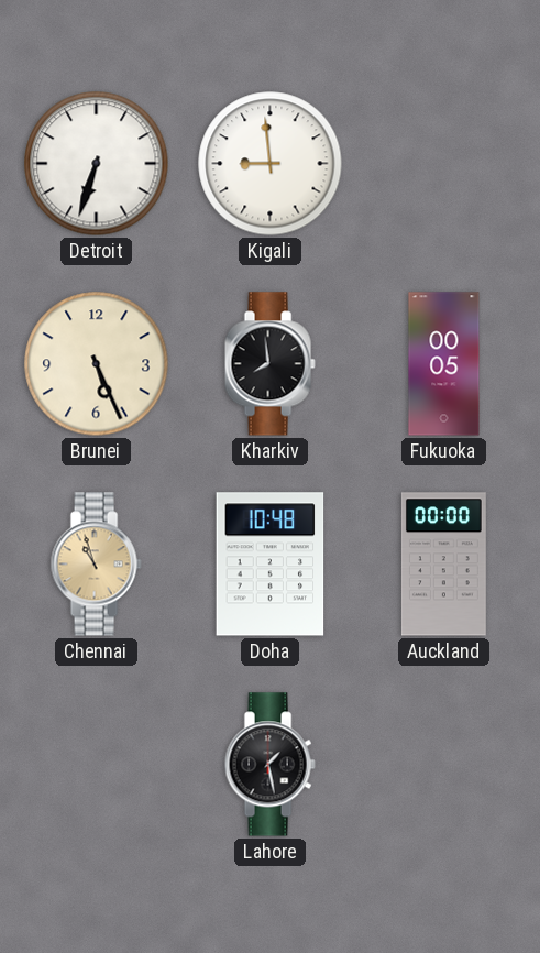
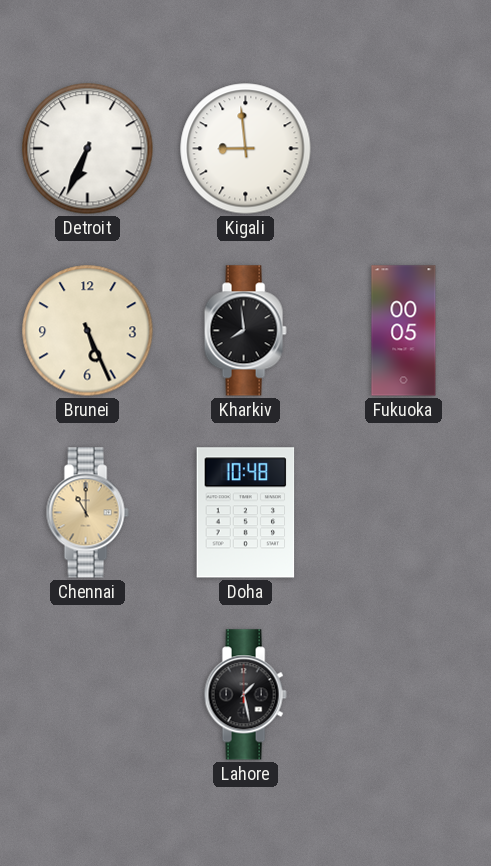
Detroit: 6:33 -> 6:34
Chennai: 10:57 -> 11:00
Auckland: 00:00 -> none
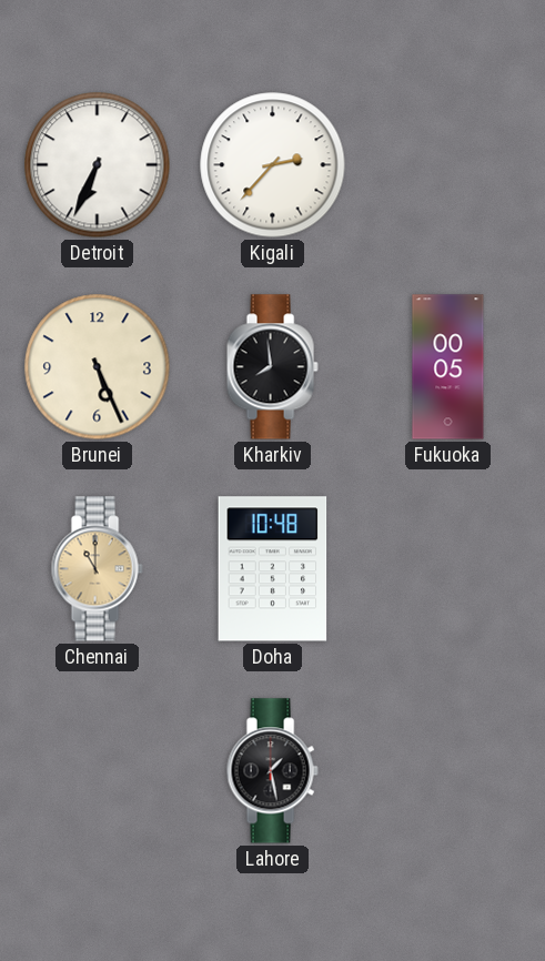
Kigali: 8:59 -> 2:37
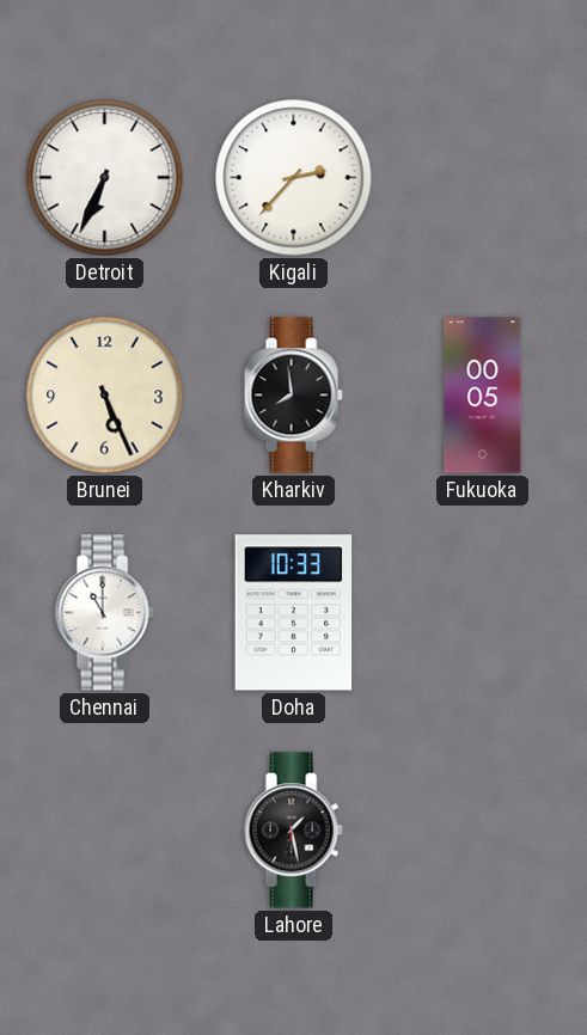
Chennai dial: champagne -> white
Doha: 10:48 -> 10:33
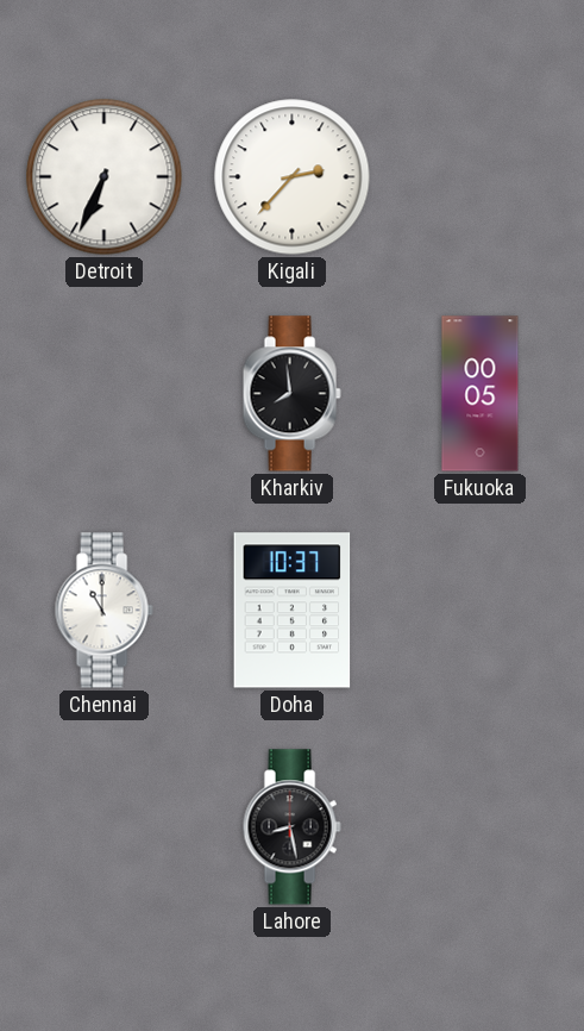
Brunei: 5:26 -> none
Doha: 10:33 -> 10:37
Lahore: 1:28 -> 8:28
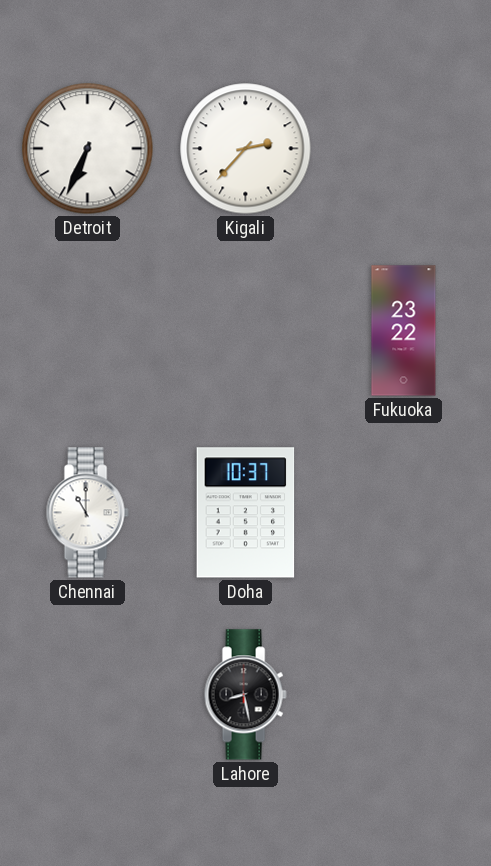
Kharkiv: 7:59 -> none
Fukuoka: 00:05 -> 23:22
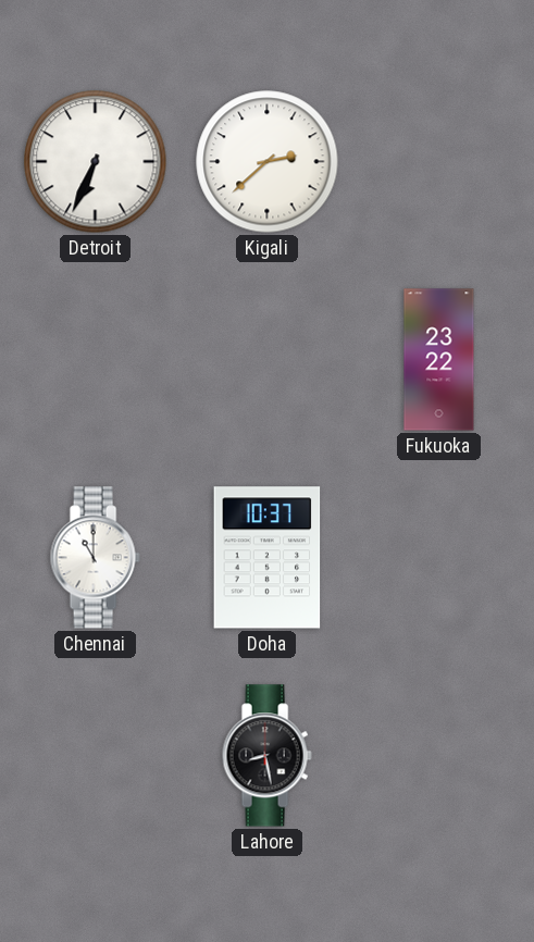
Kigali: 2:37 -> 2:38
